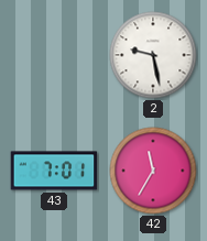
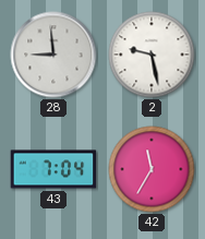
28: none -> 8:59
43: 7:01 -> 7:04
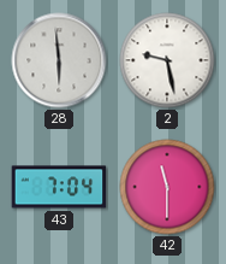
28: 8:59 -> 5:59
42: 11:35 -> 11:30
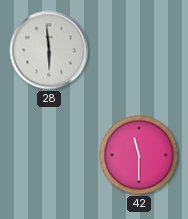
2: 9:28 -> none
43: 7:04 -> none
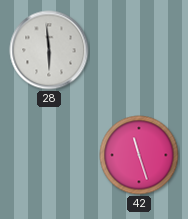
42: 11:30 -> 11:27
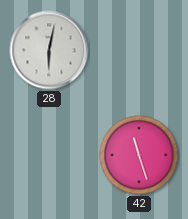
28: 5:59 -> 6:02
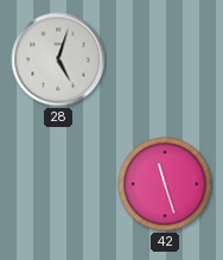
28: 6:02 -> 5:03
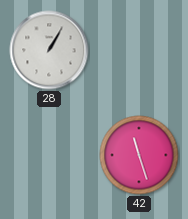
28: 5:03 -> 1:05
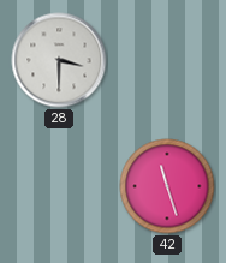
28: 1:05 -> 3:30
